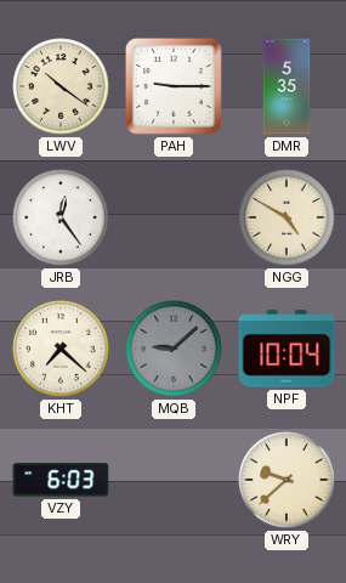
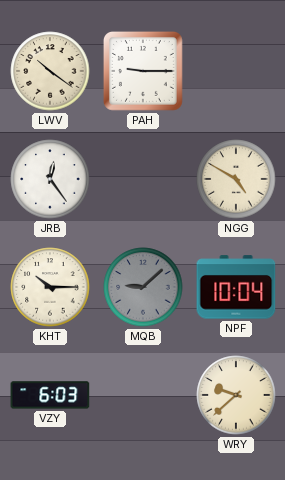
DMR: 5:35 -> none
KHT: 7:22 -> 10:15
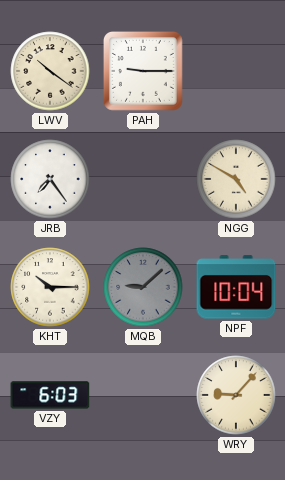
JRB: 12:24 -> 7:24
WRY: 9:38 -> 9:07
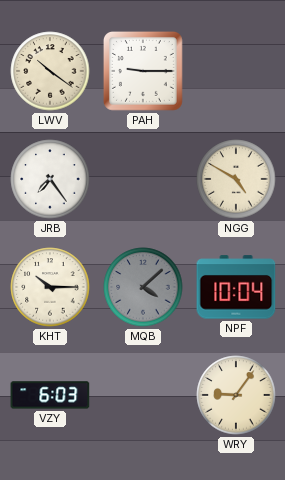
MQB: 9:08 -> 4:08
WRY: 9:07 -> 9:06
